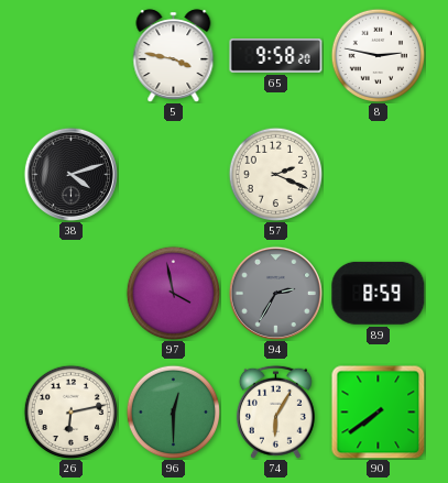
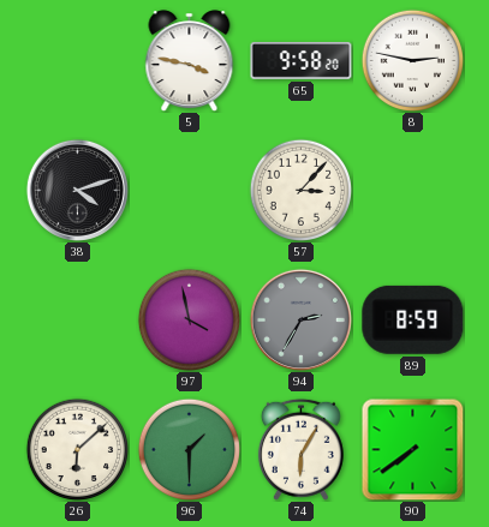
57: 2:19 -> 3:07
26: 6:13 -> 6:08
96: 12:30 -> 1:30
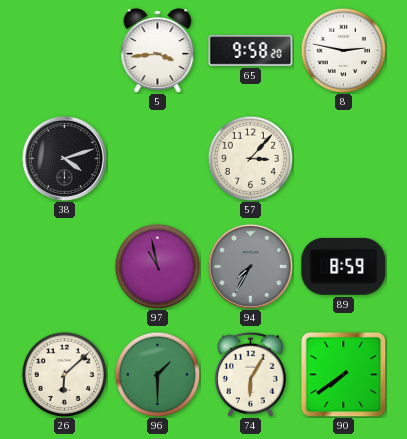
5: 3:47 -> 3:44
97: 3:58 -> 10:58
94: 2:35 -> 7:35
